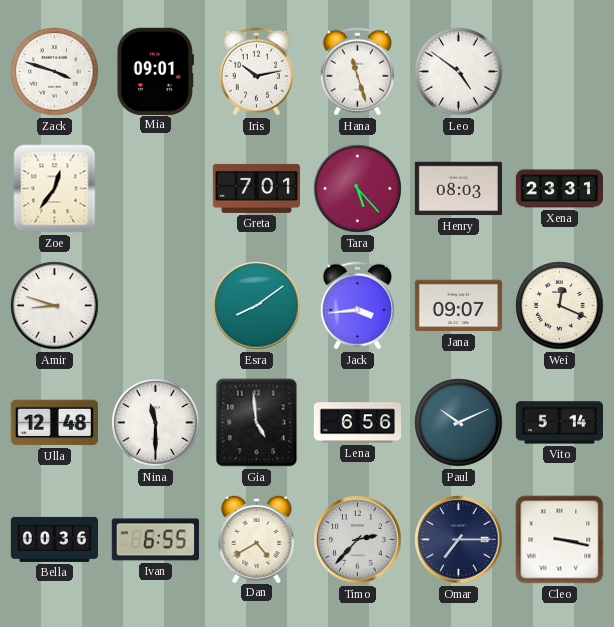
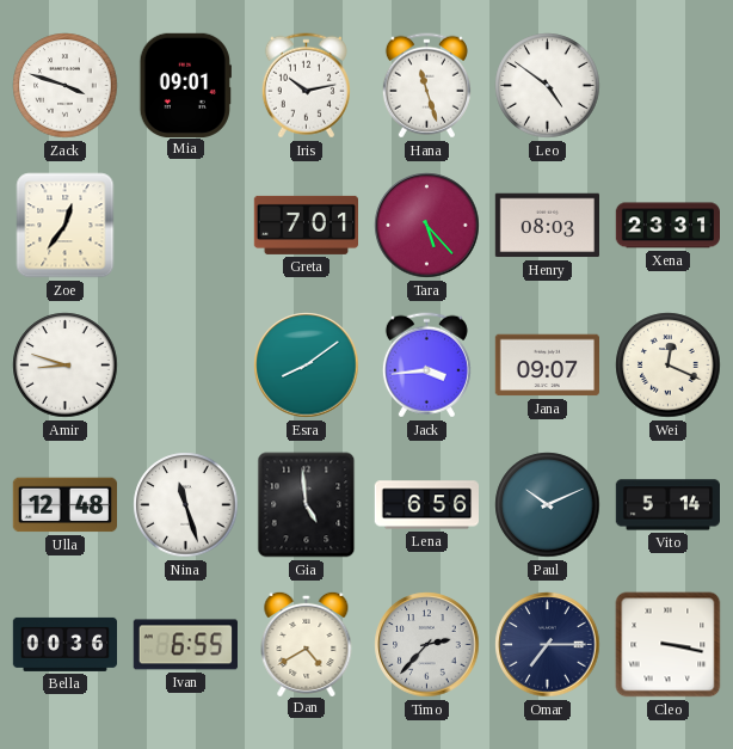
Nina: 11:30 -> 11:27
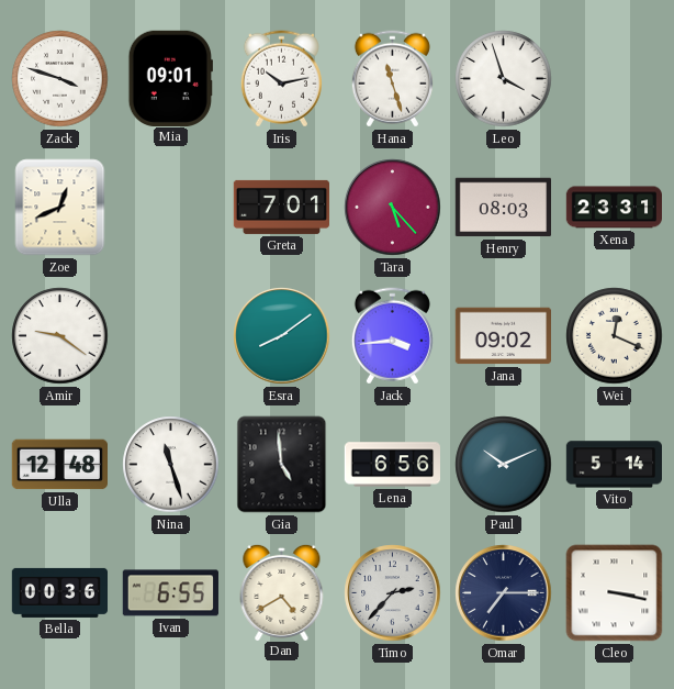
Leo: 4:51 -> 3:57
Zoe: 12:36 -> 12:41
Amir: 8:48 -> 9:21
Jana: 09:07 -> 09:02
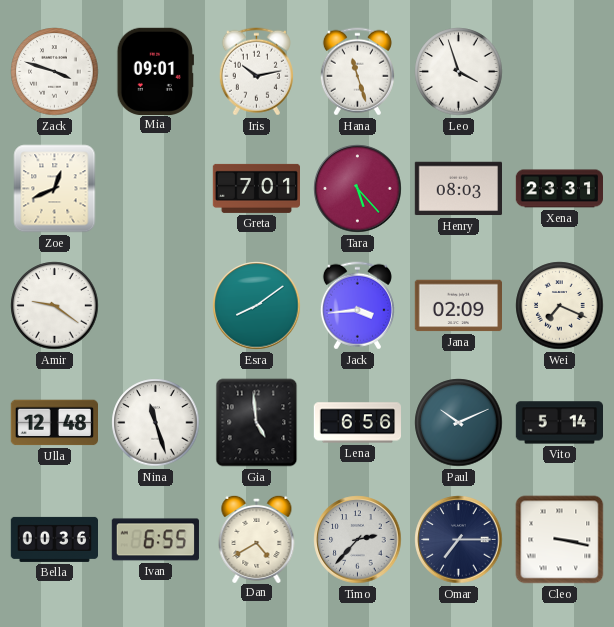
Jana: 09:02 -> 02:09
Wei: 12:19 -> 7:19
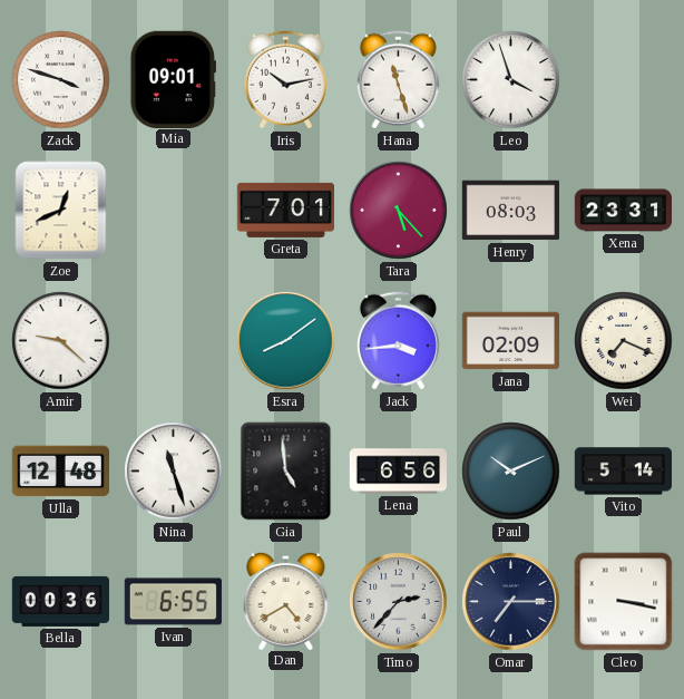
Amir: 9:21 -> 9:22
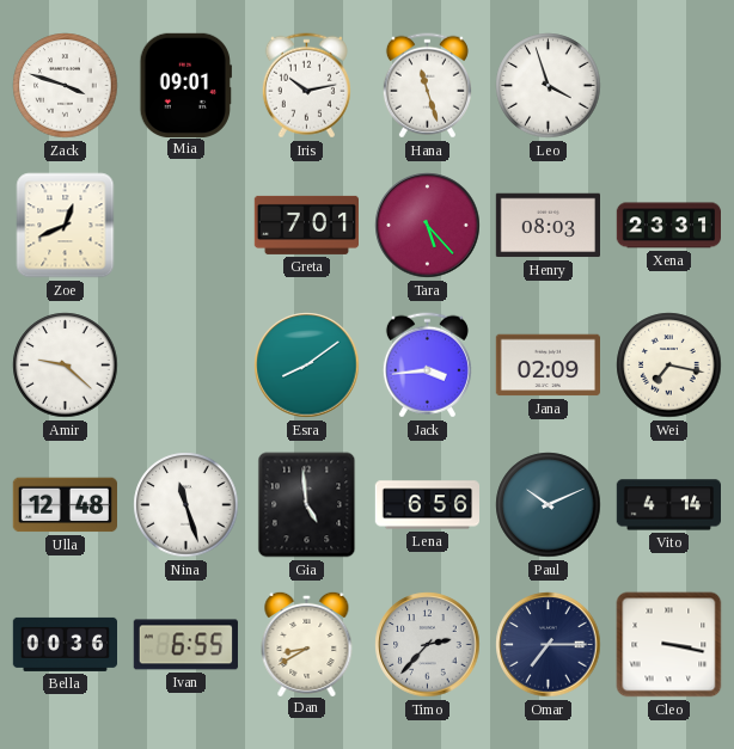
Wei: 7:19 -> 7:17
Vito: 5:14 -> 4:14
Dan: 4:40 -> 8:40
